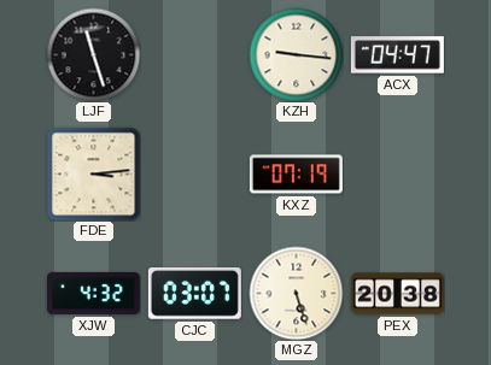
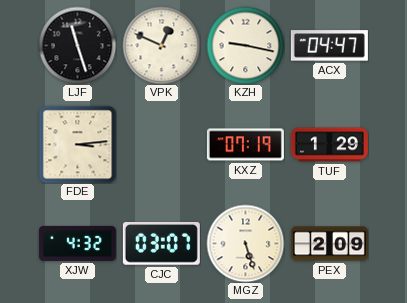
VPK: none -> 12:49
KZH: 9:16 -> 9:17
TUF: none -> 1:29
PEX: 20:38 -> 2:09
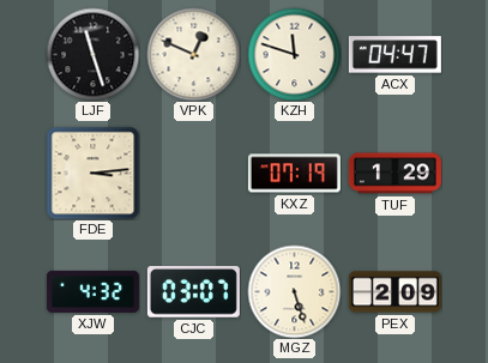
KZH: 9:17 -> 11:48
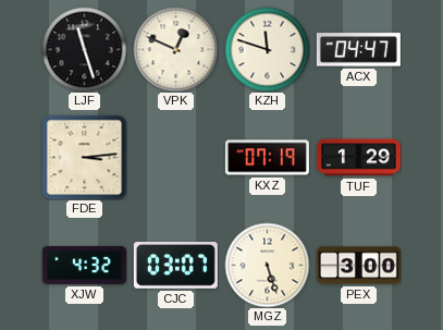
PEX: 2:09 -> 3:00
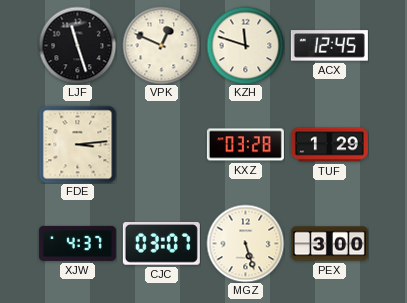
ACX: 04:47 -> 12:45
KXZ: 07:19 -> 03:28
XJW: 4:32 -> 4:37
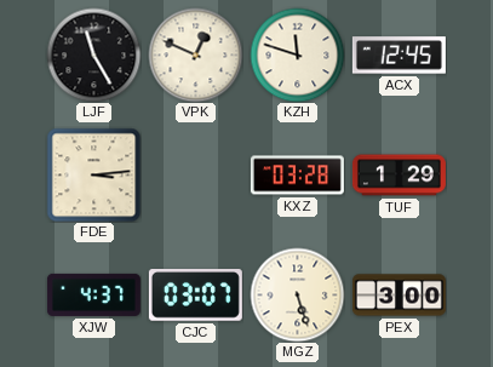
LJF: 11:27 -> 11:25
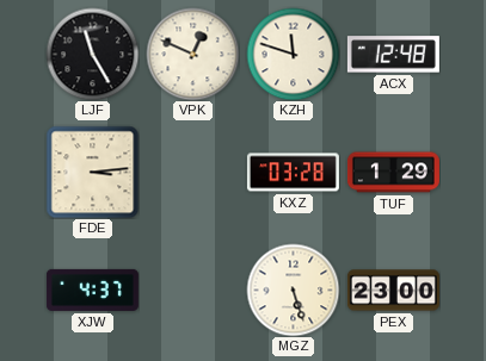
ACX: 12:45 -> 12:48
CJC: 03:07 -> none
PEX: 3:00 -> 23:00
